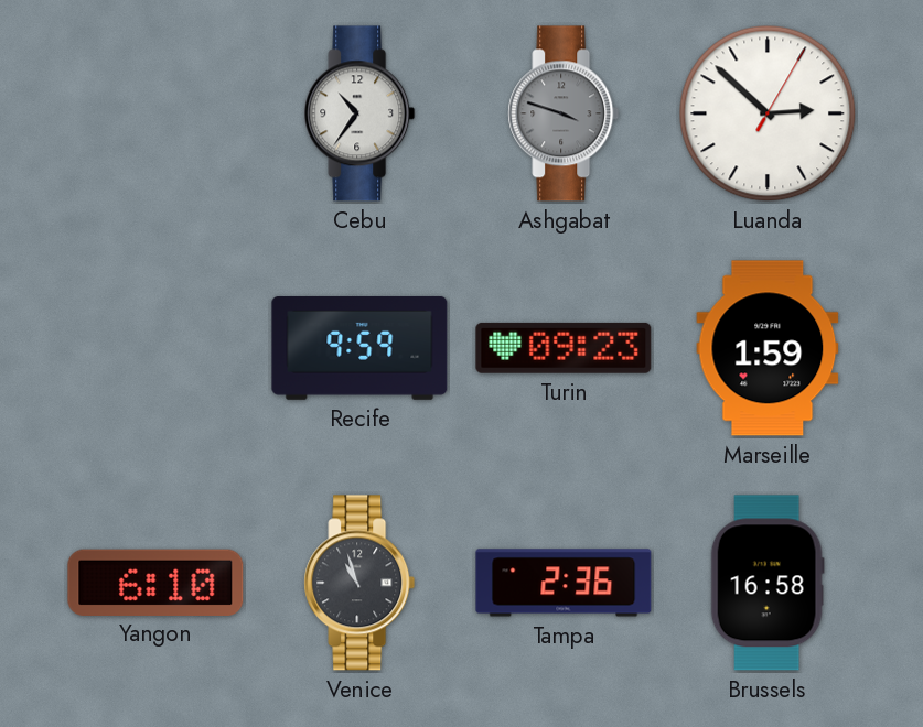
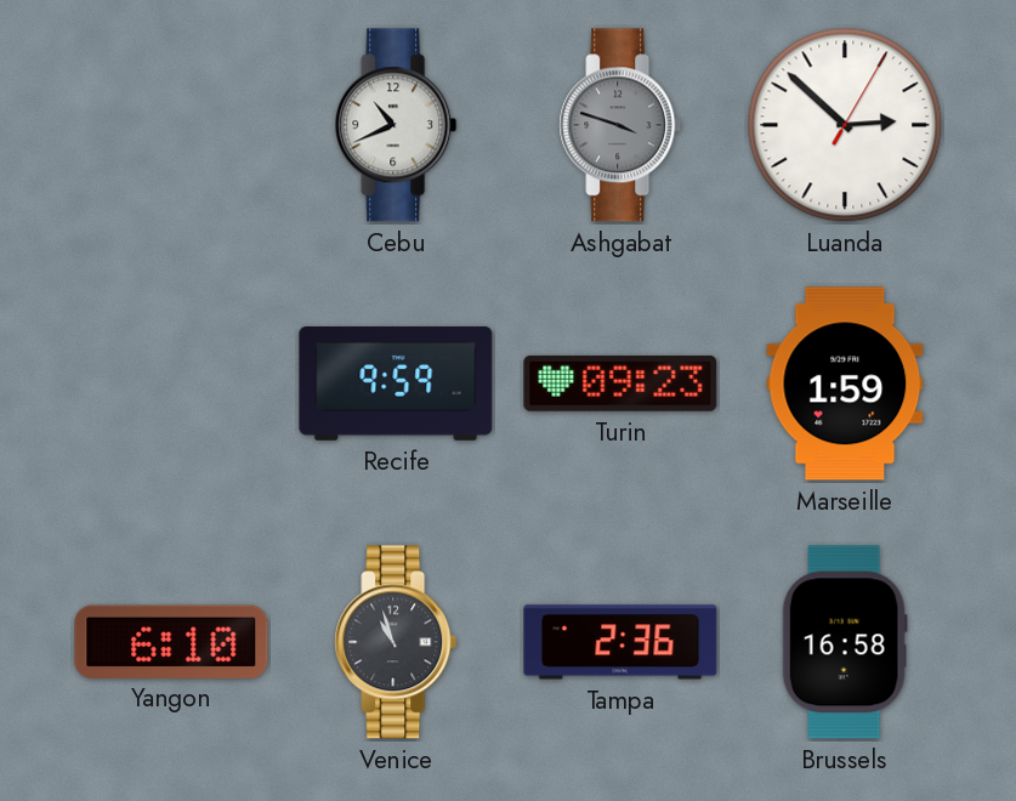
Cebu: 10:36 -> 10:41
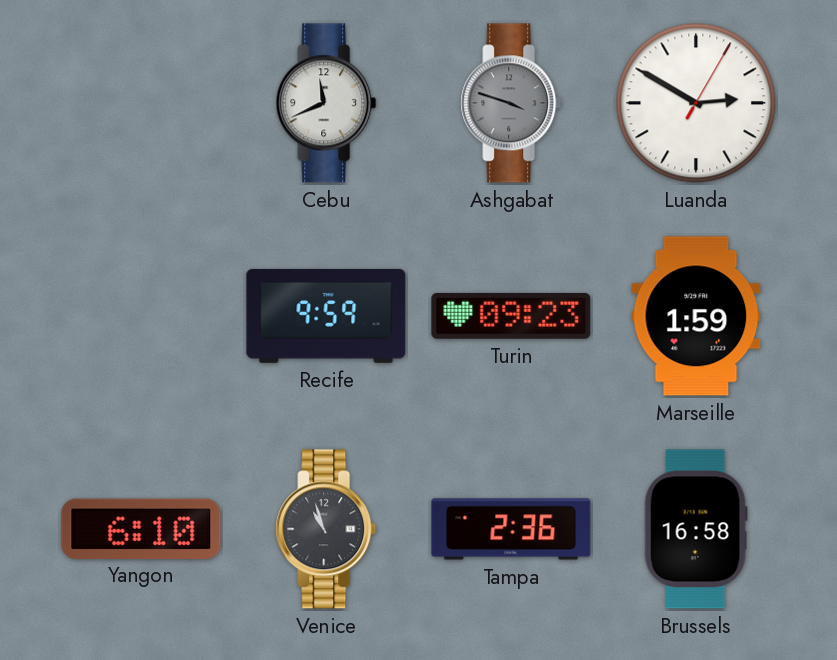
Cebu: 10:41 -> 11:41
Luanda: 2:52 -> 2:50
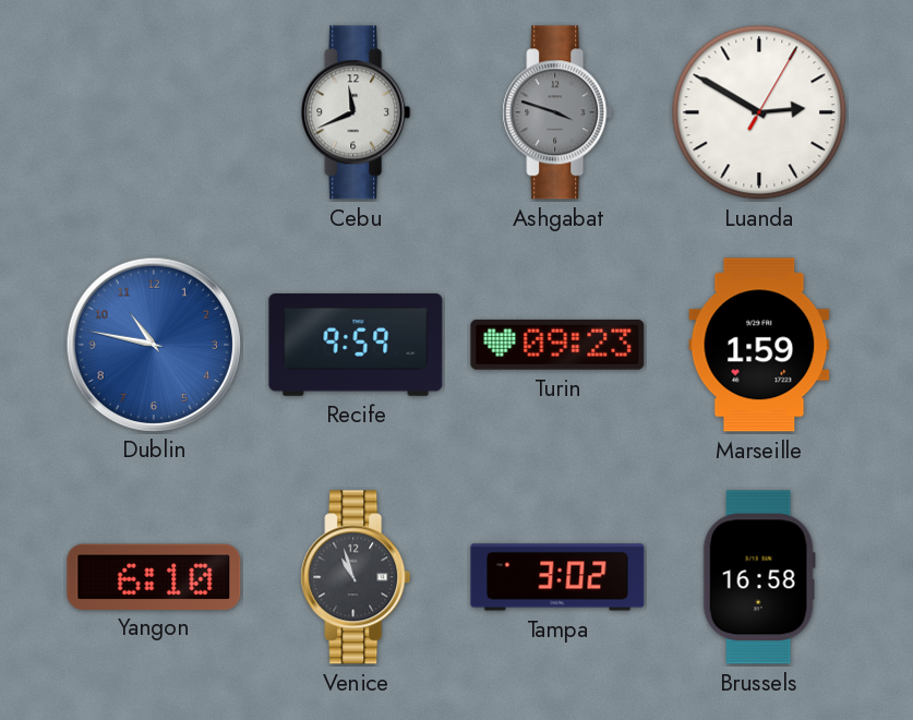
Dublin: none -> 10:47
Tampa: 2:36 -> 3:02
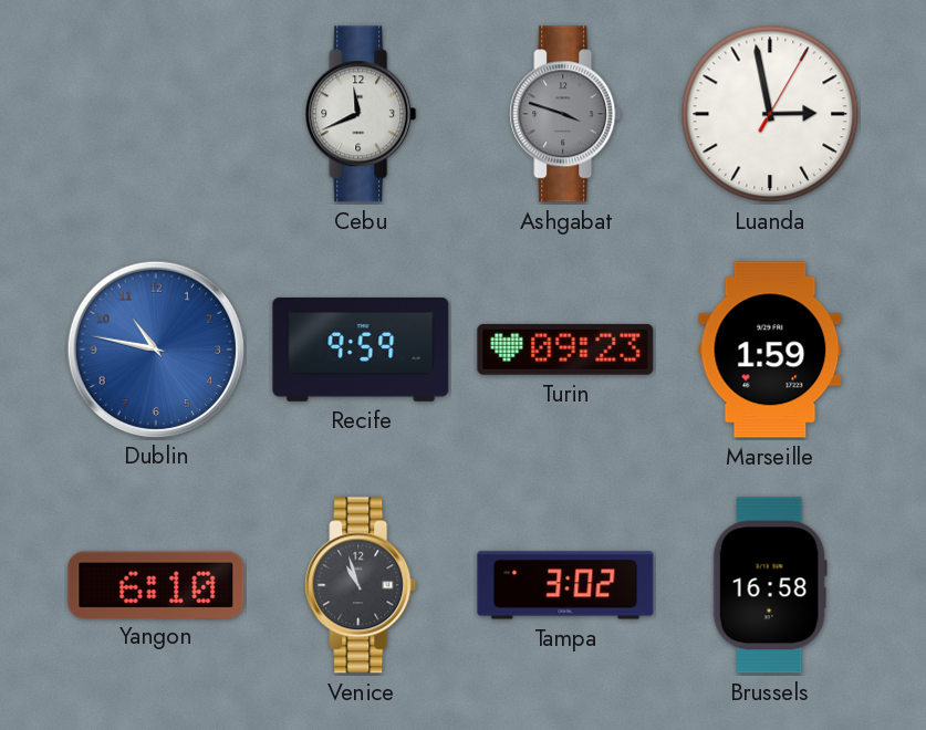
Luanda: 2:50 -> 2:58
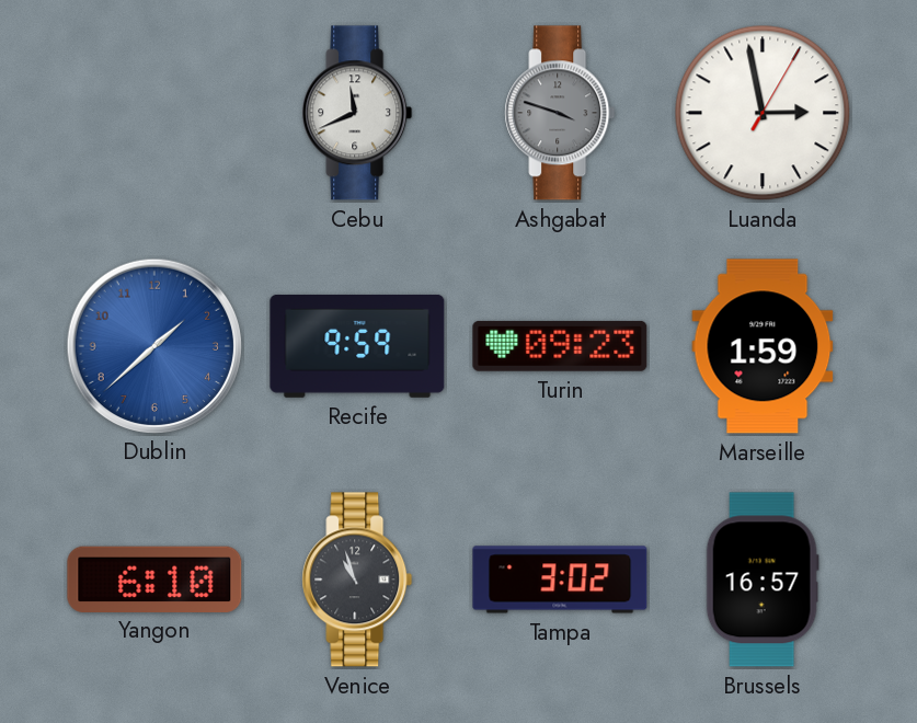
Dublin: 10:47 -> 1:38
Brussels: 16:58 -> 16:57
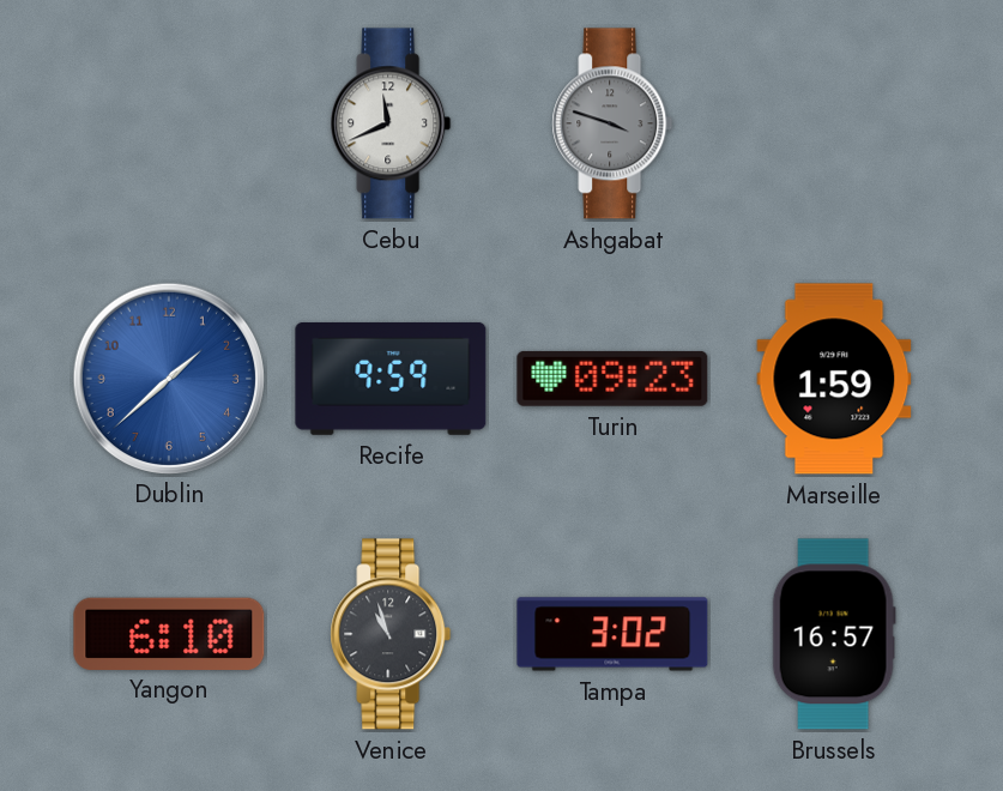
Luanda: 2:58 -> none
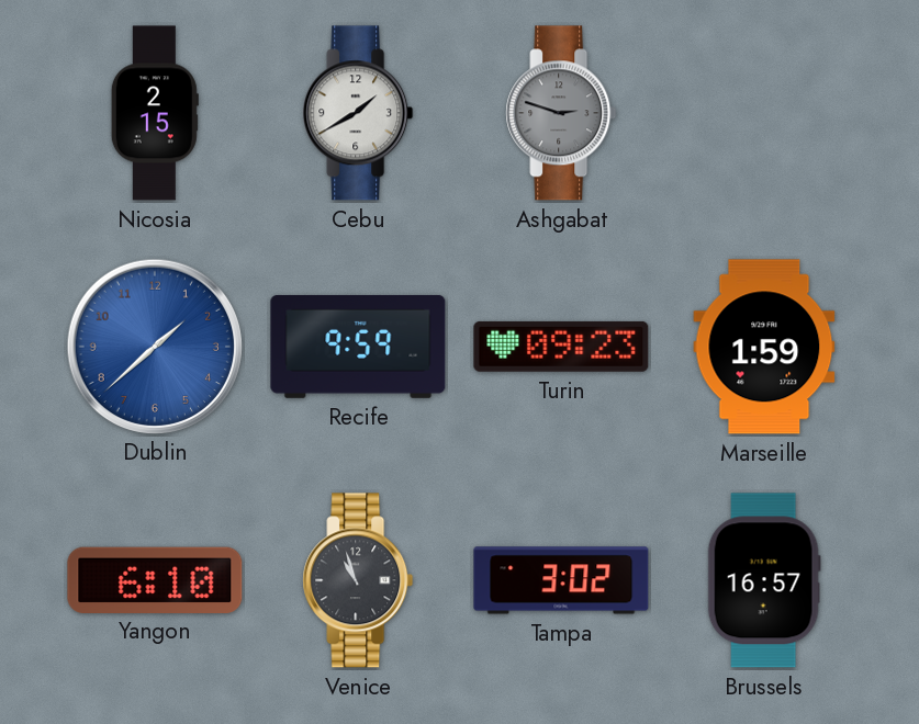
Nicosia: none -> 2:15
Cebu: 11:41 -> 1:40
Ashgabat: 3:48 -> 2:48
